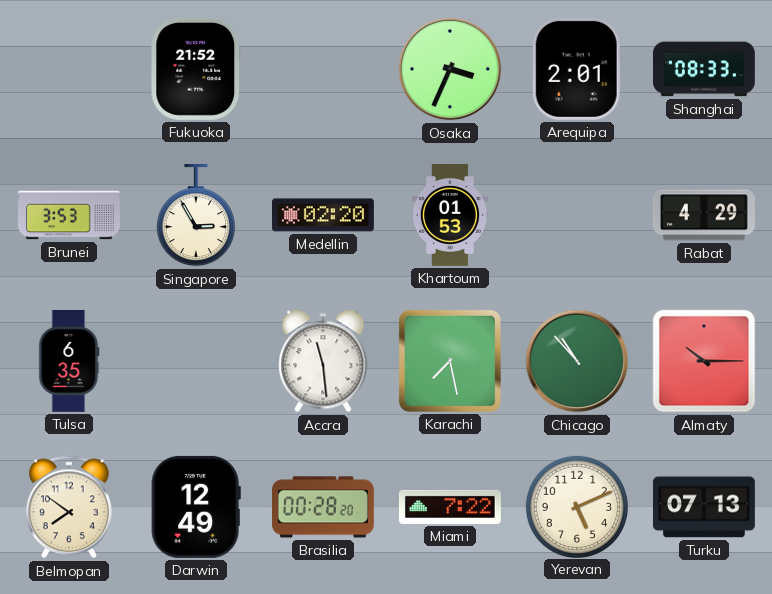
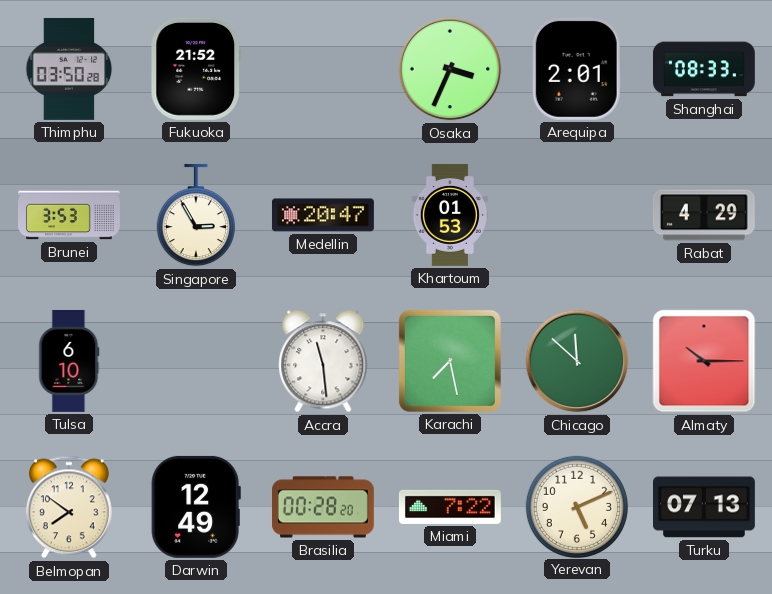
Thimphu: none -> 03:50
Medellin: 02:20 -> 20:47
Tulsa: 6:35 -> 6:10
Chicago: 10:53 -> 11:52
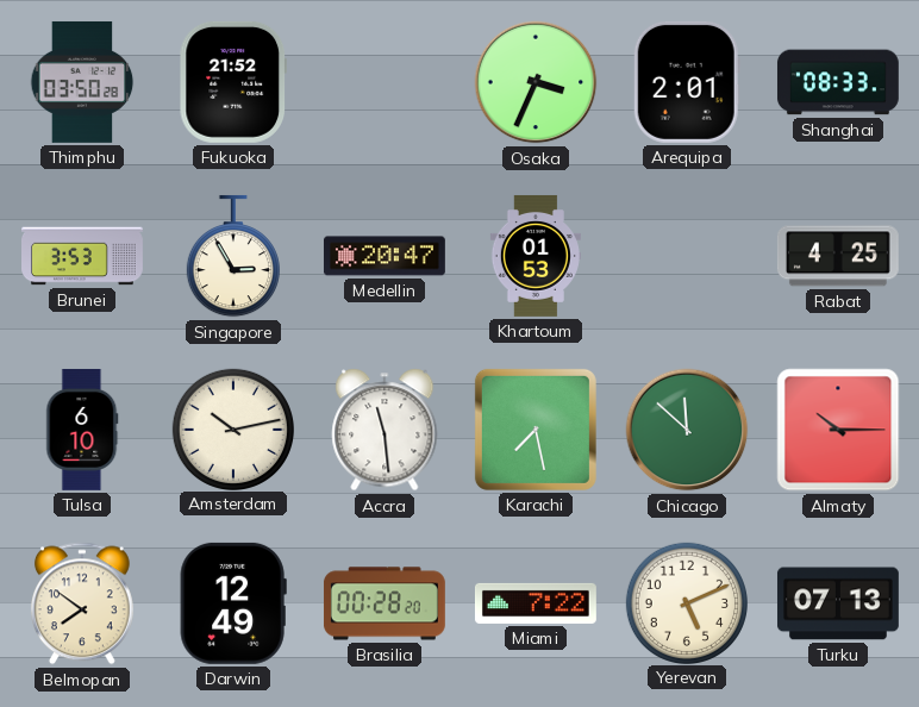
Rabat: 4:29 -> 4:25
Amsterdam: none -> 10:13
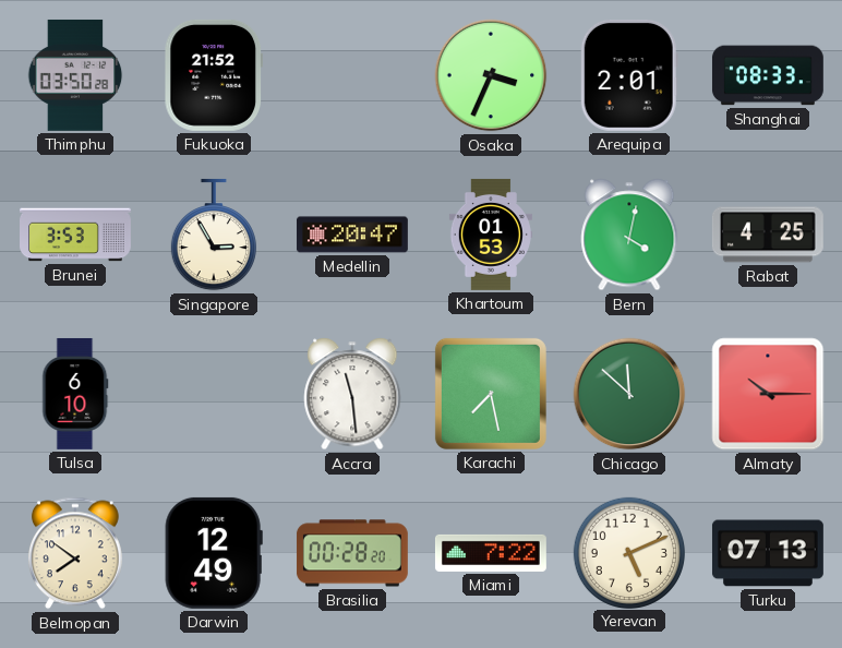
Bern: none -> 4:02
Amsterdam: 10:13 -> none
